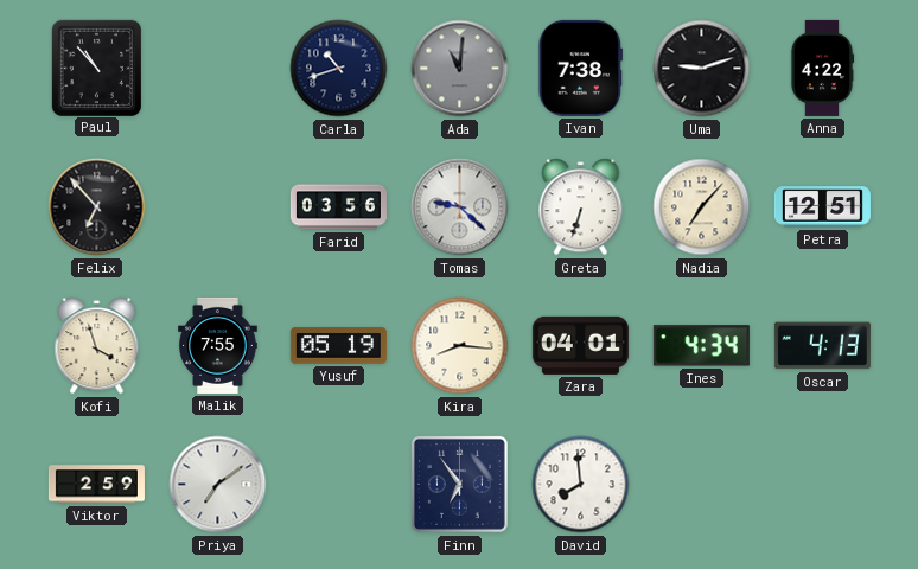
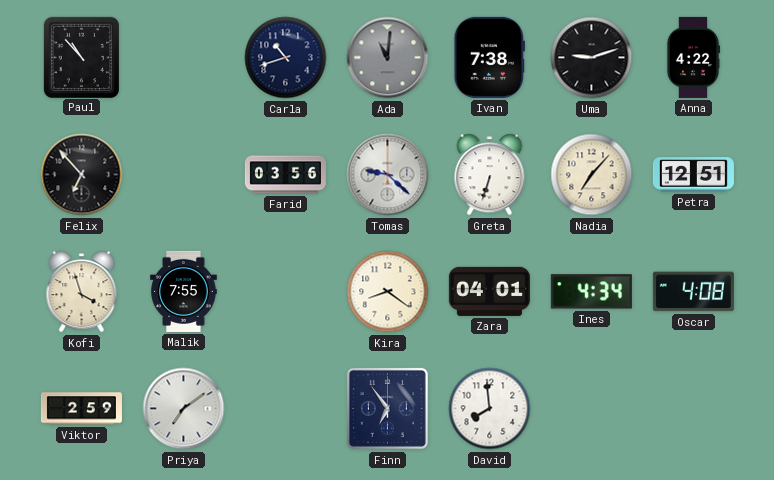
Yusuf: 05:19 -> none
Kira: 8:16 -> 8:21
Oscar: 4:13 -> 4:08
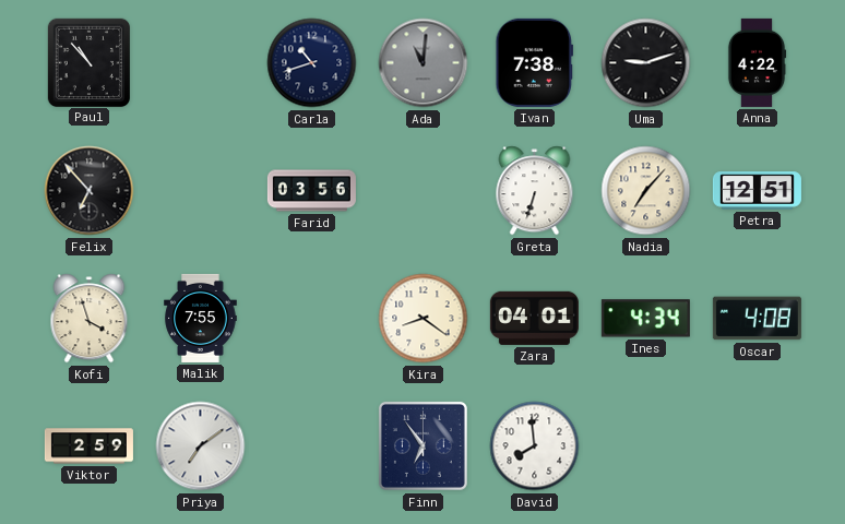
Tomas: 9:22 -> none
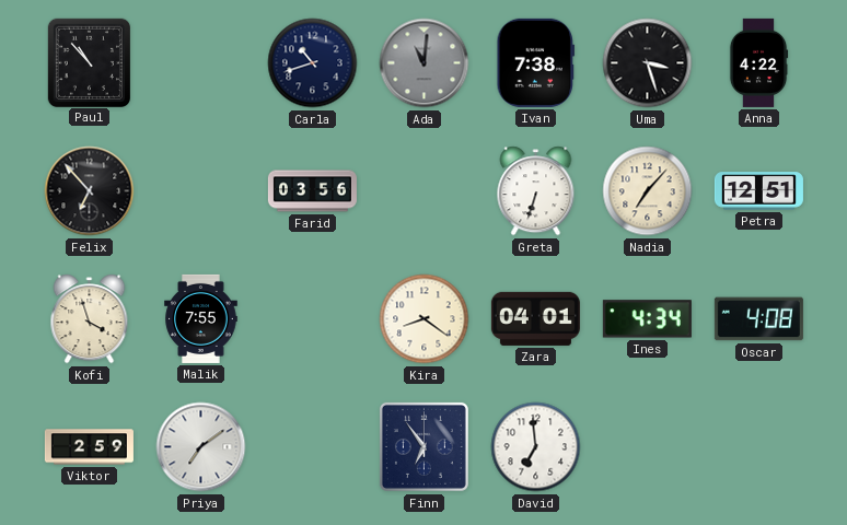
Uma: 9:12 -> 3:27
David: 7:59 -> 6:59
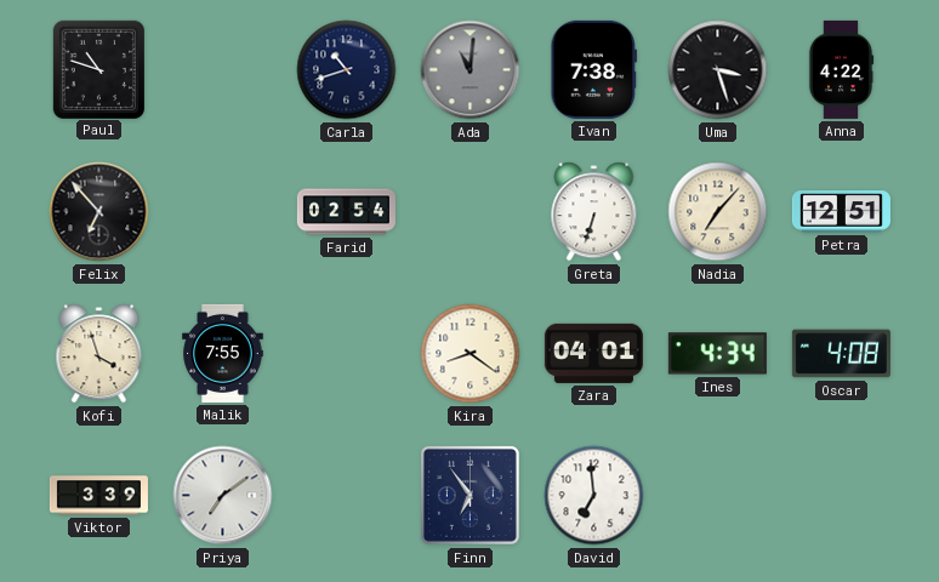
Paul: 10:53 -> 10:48
Farid: 03:56 -> 02:54
Viktor: 2:59 -> 3:39
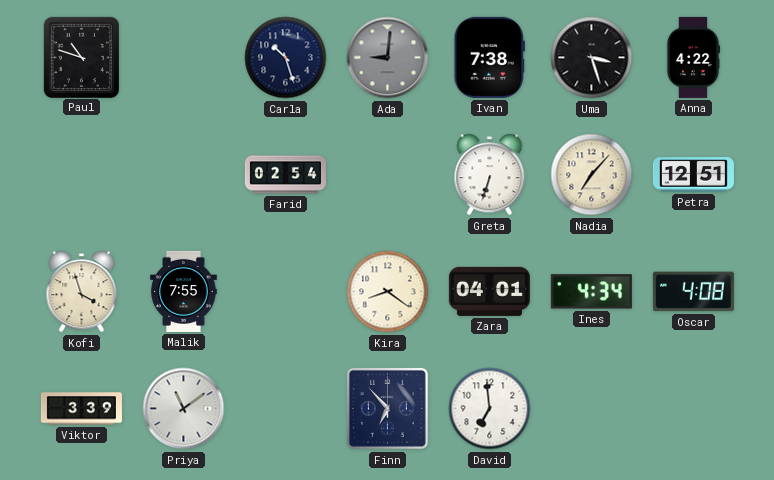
Carla: 10:42 -> 10:27
Ada: 11:01 -> 9:01
Felix: 6:53 -> none
Priya: 7:09 -> 11:09
Finn: 6:54 -> 6:53
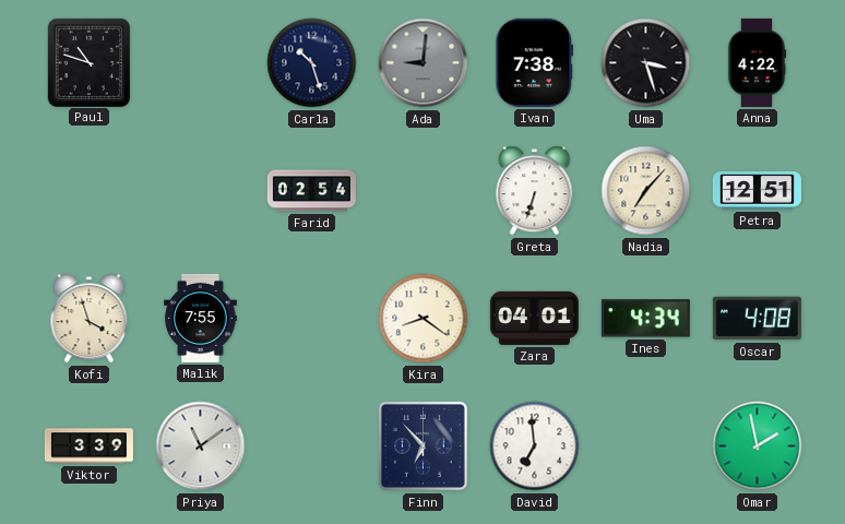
Omar: none -> 1:58
